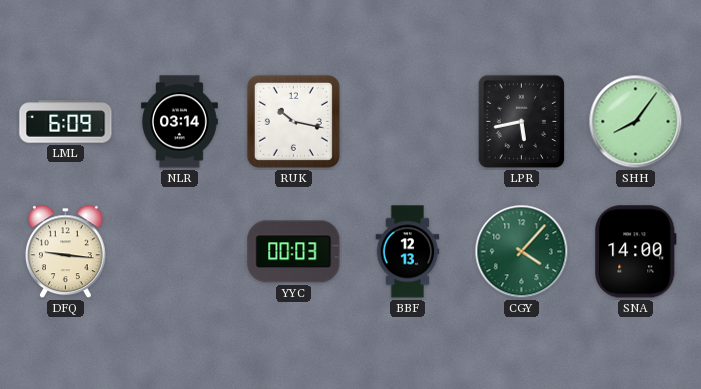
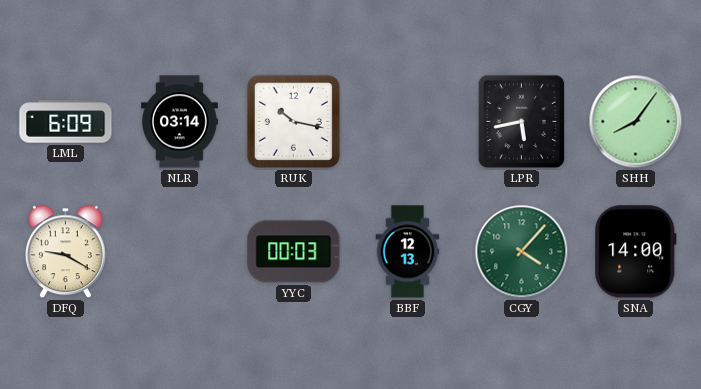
DFQ: 9:16 -> 9:20
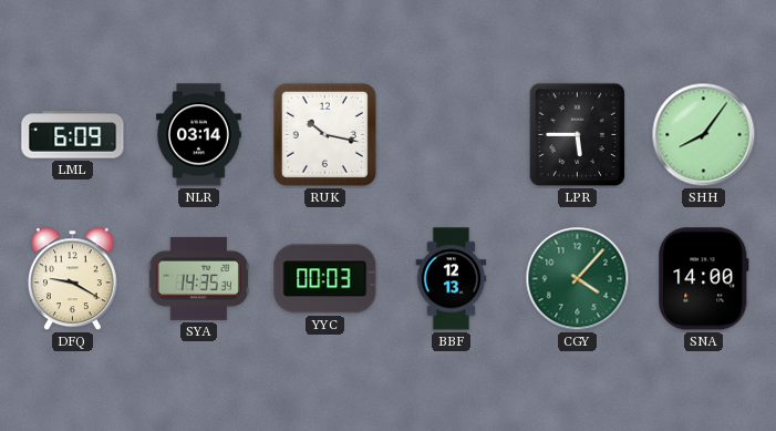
LPR: 5:43 -> 5:45
SYA: none -> 14:35
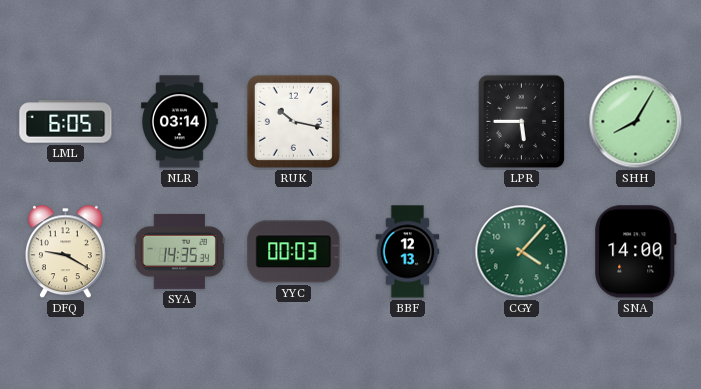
LML: 6:09 -> 6:05
SHH: 8:06 -> 8:05
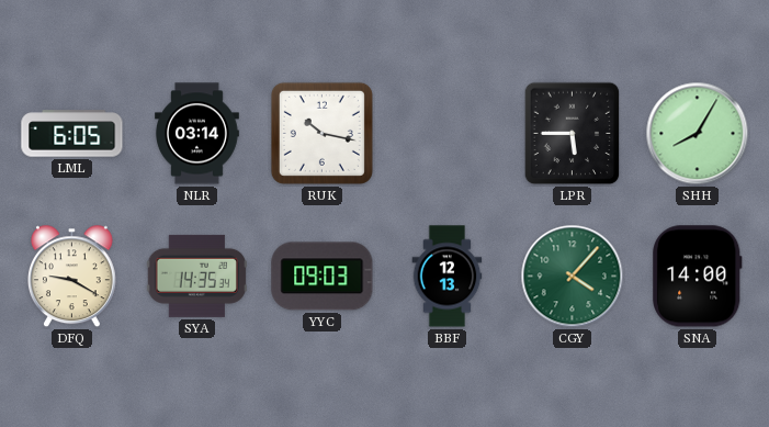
YYC: 00:03 -> 09:03
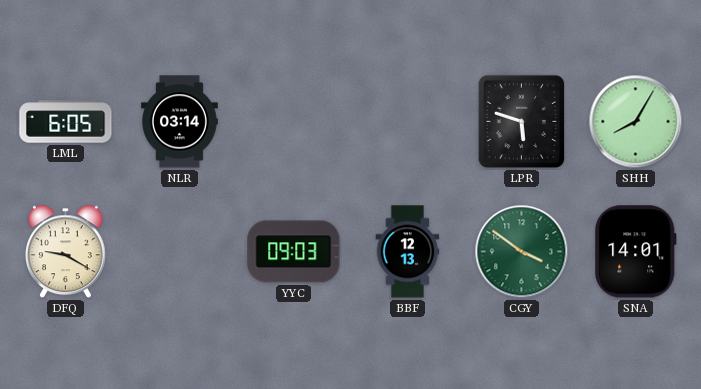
RUK: 10:17 -> none
LPR: 5:45 -> 5:48
SYA: 14:35 -> none
CGY: 4:07 -> 3:51
SNA: 14:00 -> 14:01
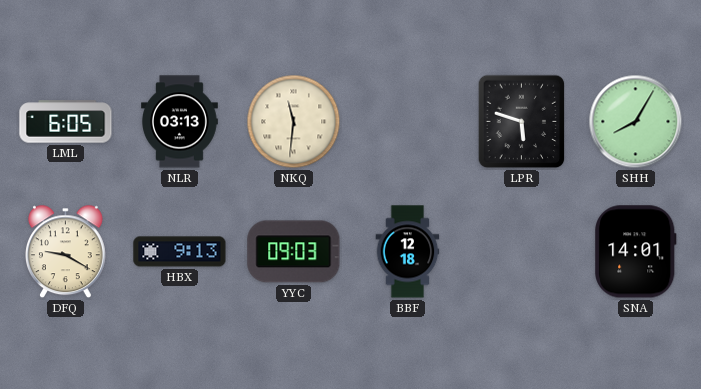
NLR: 03:14 -> 03:13
NKQ: none -> 11:31
HBX: none -> 9:13
BBF: 12:13 -> 12:18
CGY: 3:51 -> none
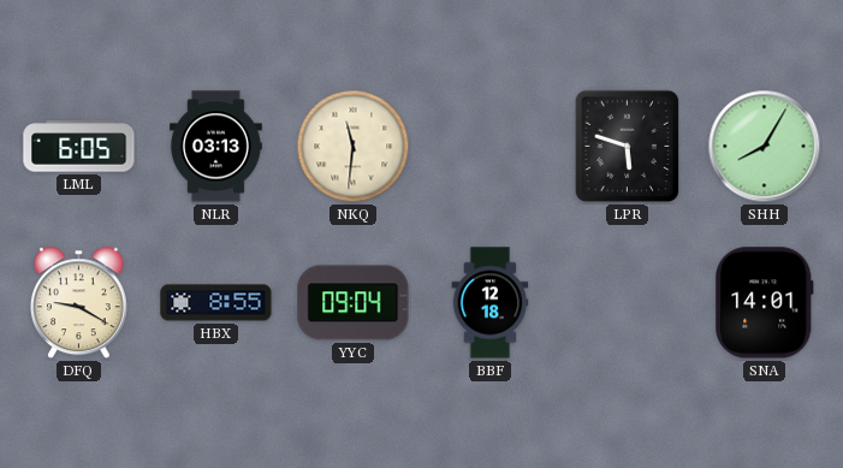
HBX: 9:13 -> 8:55
YYC: 09:03 -> 09:04
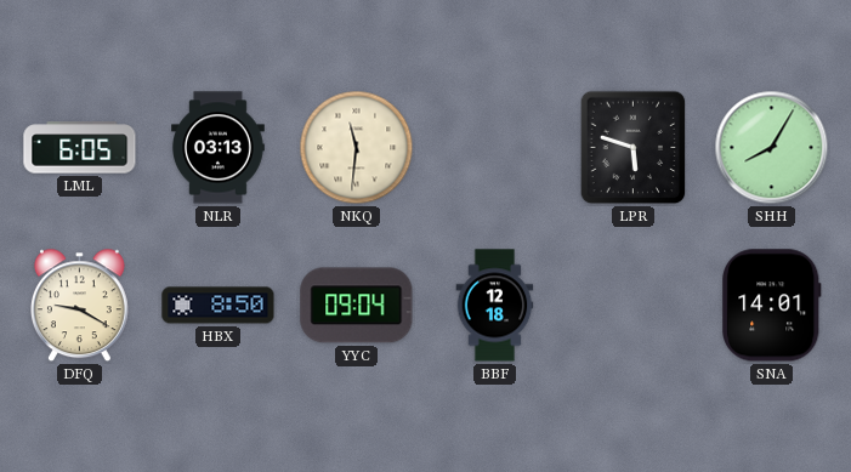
HBX: 8:55 -> 8:50
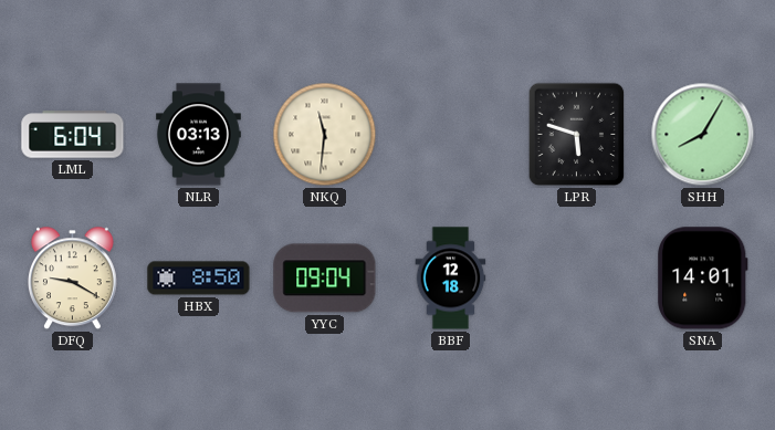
LML: 6:05 -> 6:04
